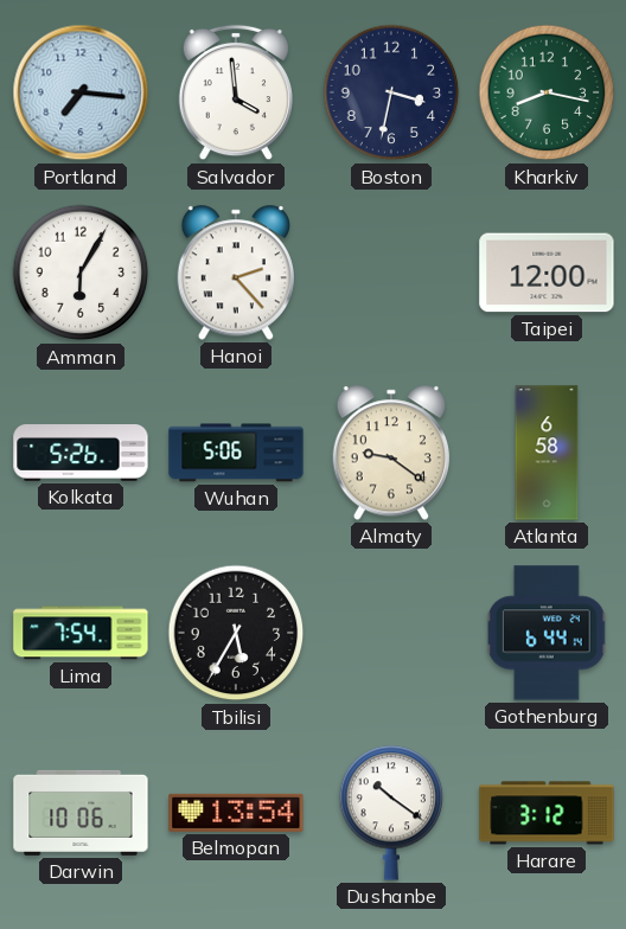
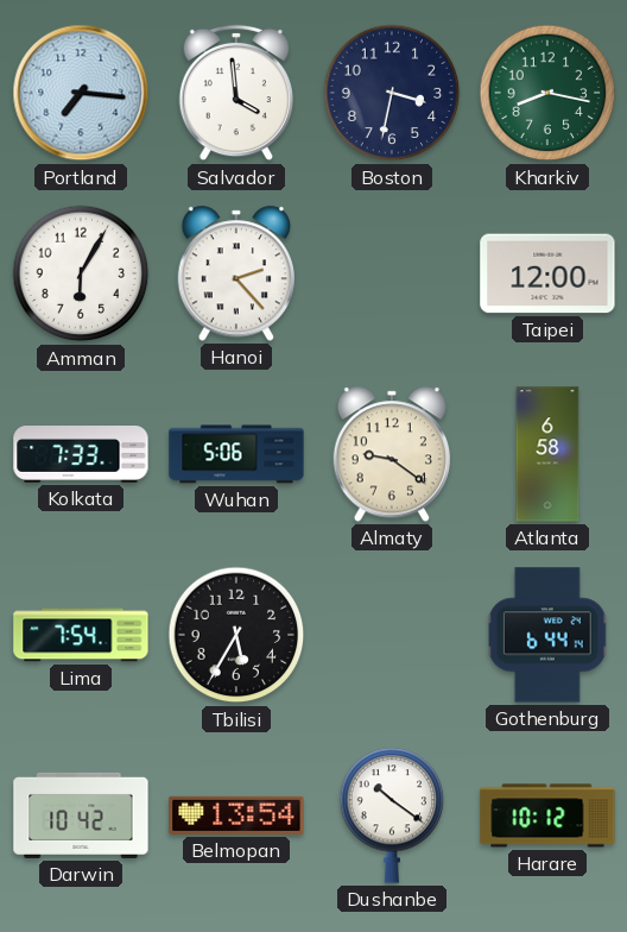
Kolkata: 5:26 -> 7:33
Darwin: 10:06 -> 10:42
Harare: 3:12 -> 10:12
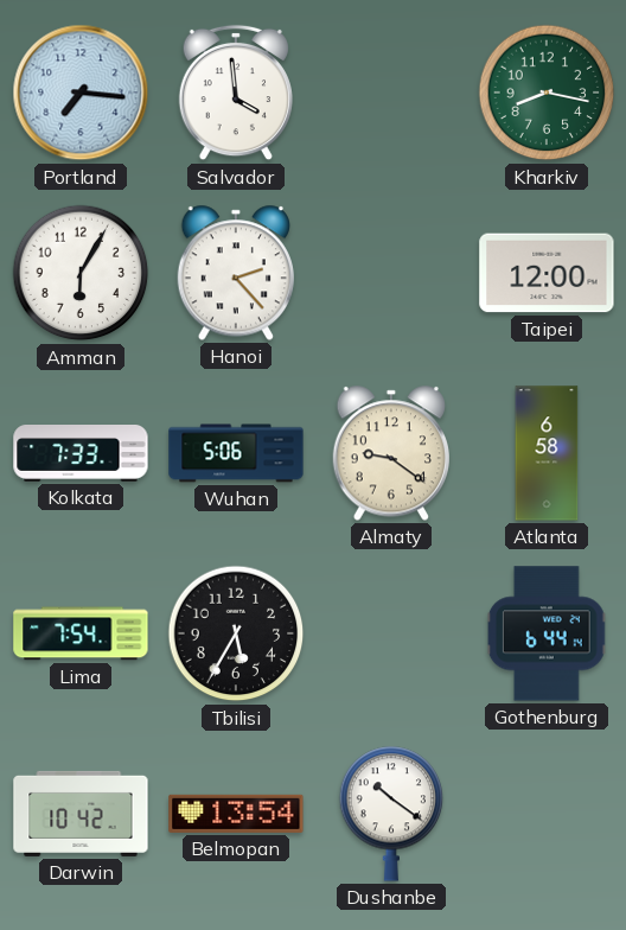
Boston: 3:32 -> none
Harare: 10:12 -> none
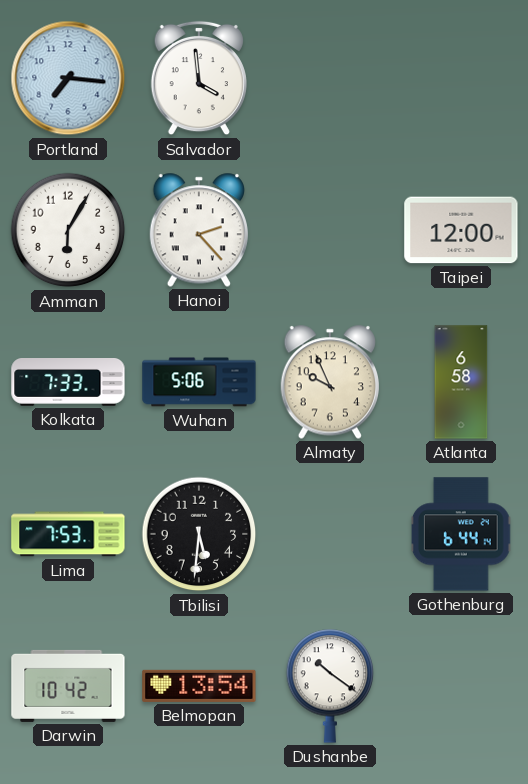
Kharkiv: 8:17 -> none
Almaty: 9:21 -> 9:56
Lima: 7:54 -> 7:53
Tbilisi: 5:35 -> 5:31
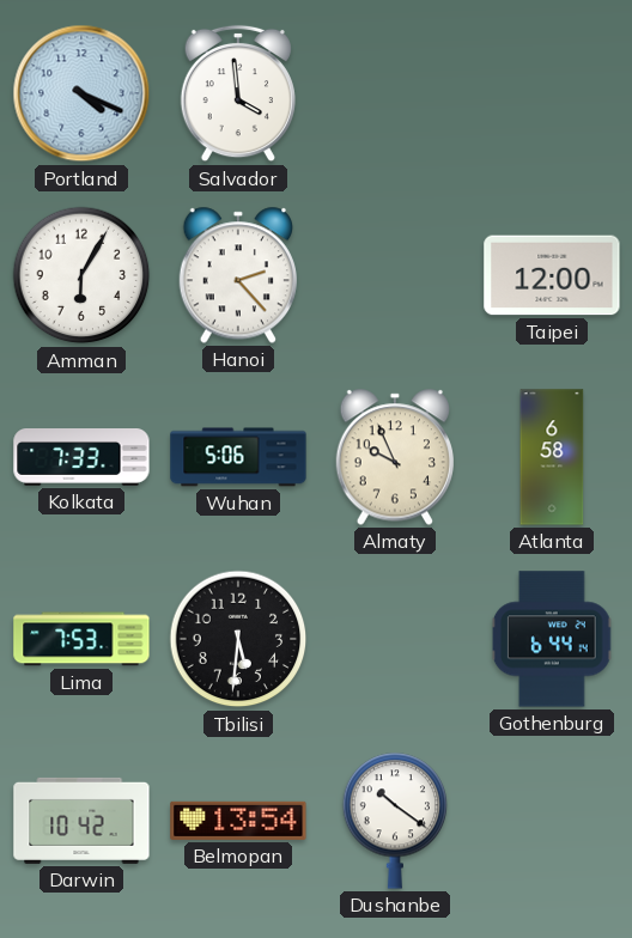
Portland: 7:16 -> 4:19
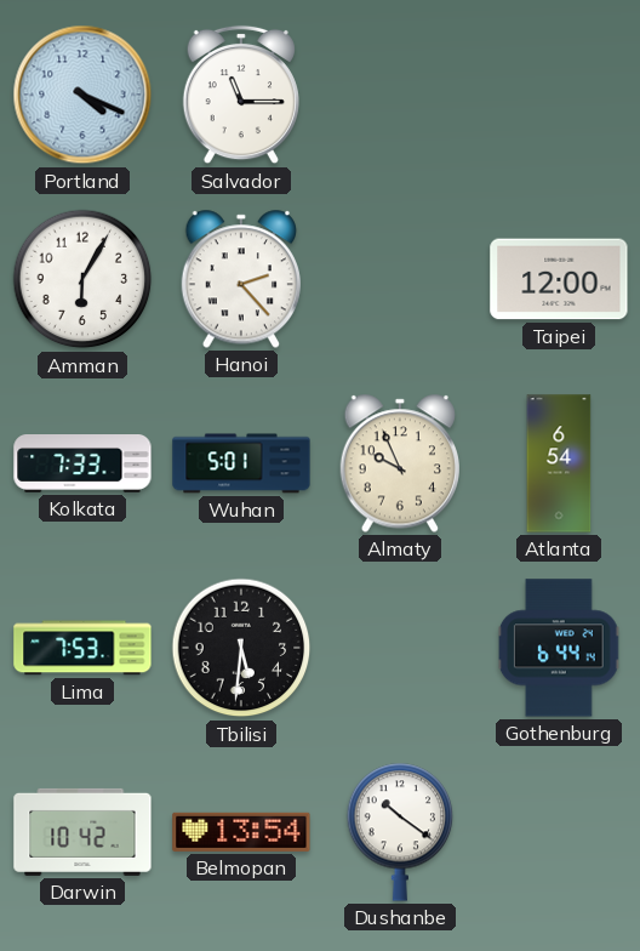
Salvador: 3:59 -> 11:15
Wuhan: 5:06 -> 5:01
Atlanta: 6:58 -> 6:54
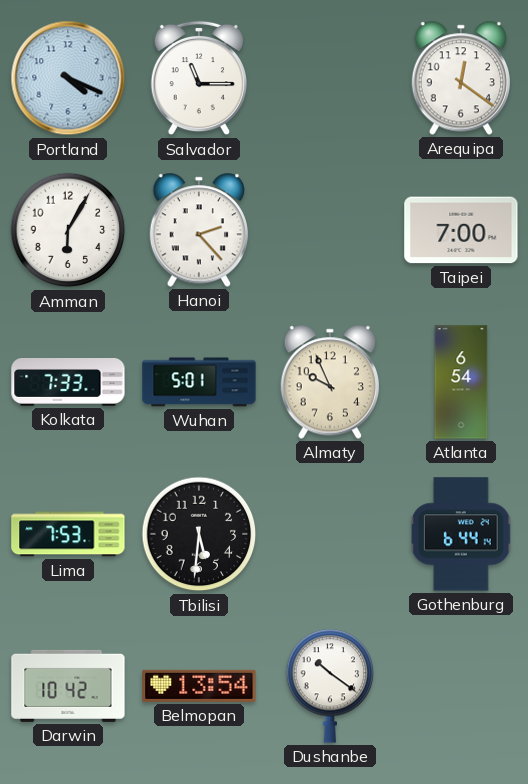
Arequipa: none -> 12:21
Taipei: 12:00 -> 7:00
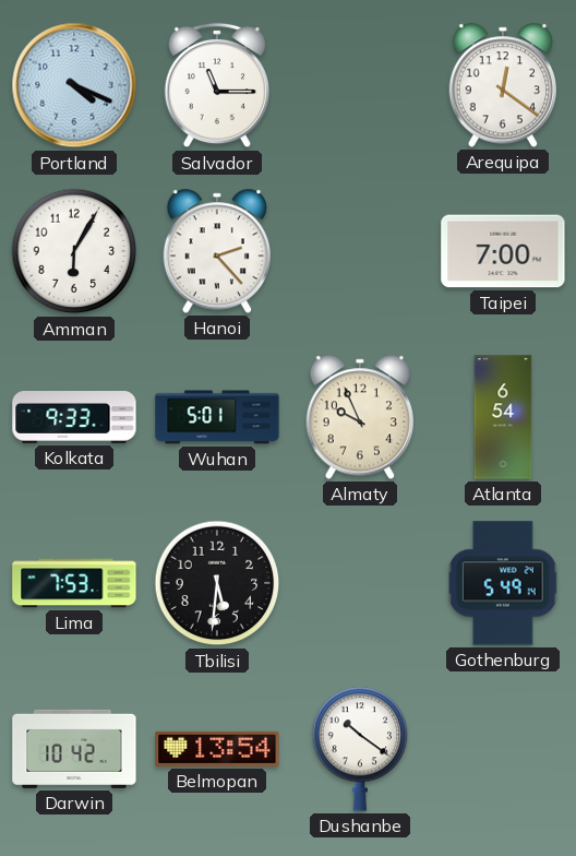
Kolkata: 7:33 -> 9:33
Gothenburg: 6:44 -> 5:49
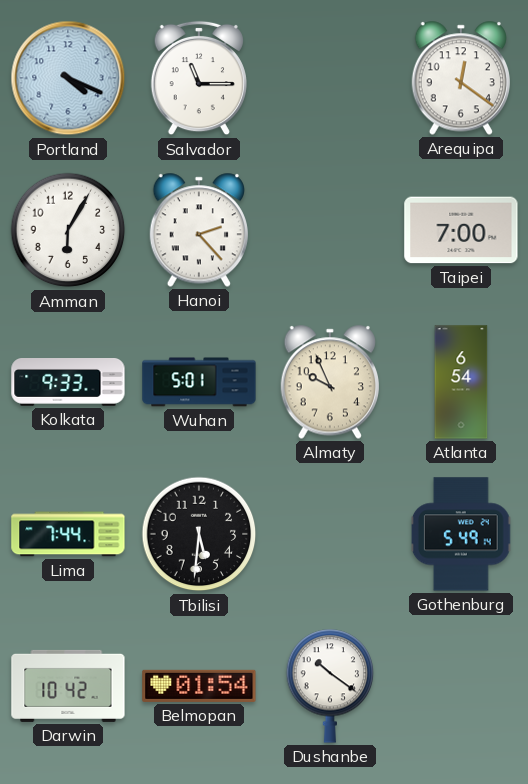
Lima: 7:53 -> 7:44
Belmopan: 13:54 -> 01:54
